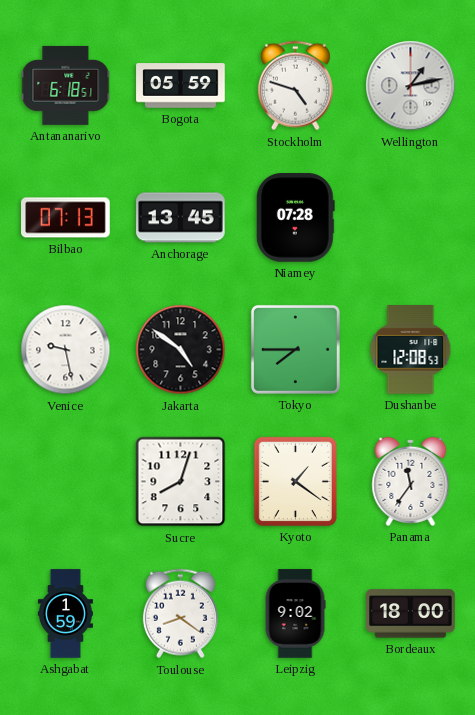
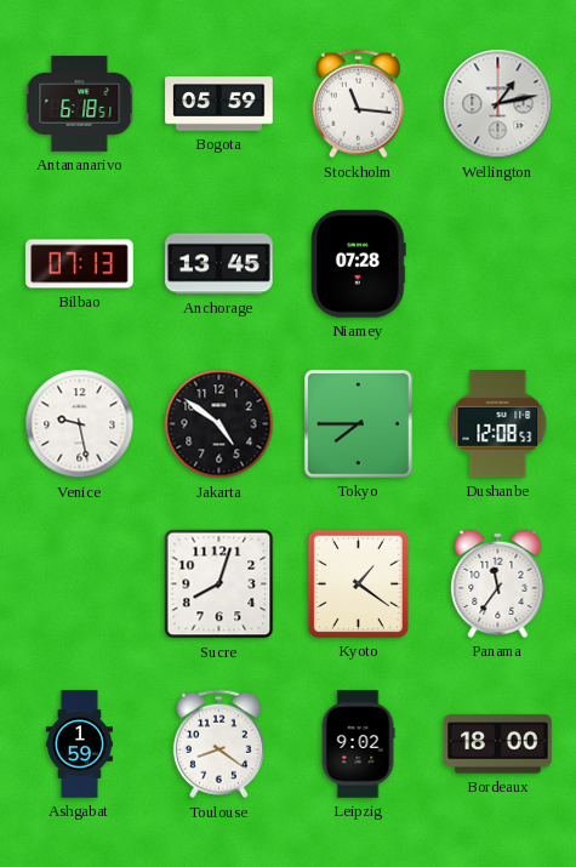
Stockholm: 4:48 -> 11:16
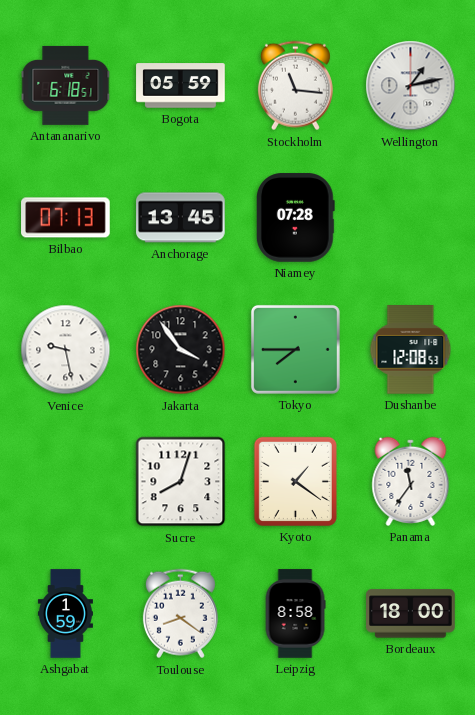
Jakarta: 4:51 -> 3:54
Leipzig: 9:02 -> 8:58
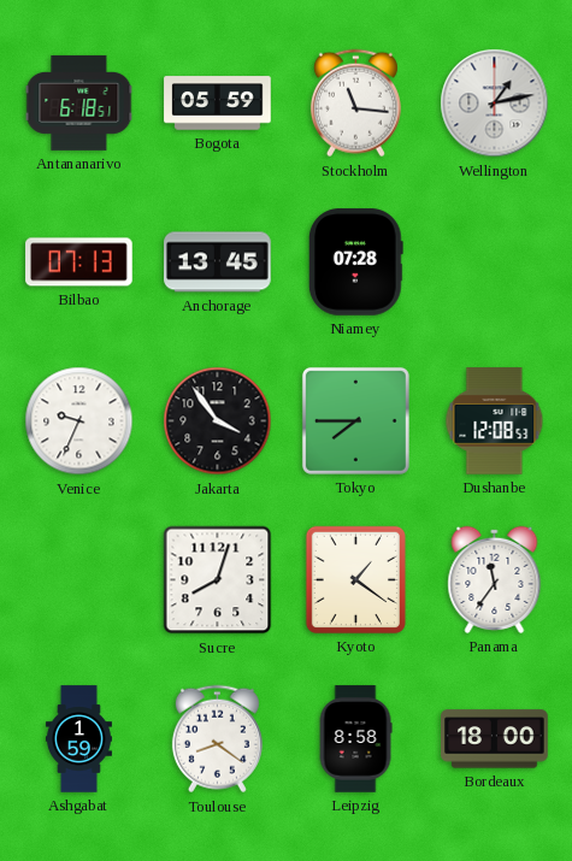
Venice: 9:28 -> 9:34
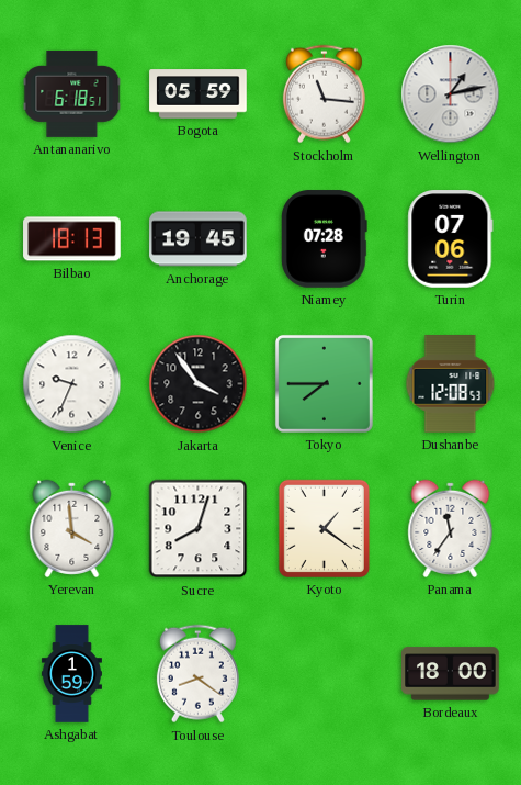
Bilbao: 07:13 -> 18:13
Anchorage: 13:45 -> 19:45
Turin: none -> 07:06
Yerevan: none -> 3:59
Leipzig: 8:58 -> none
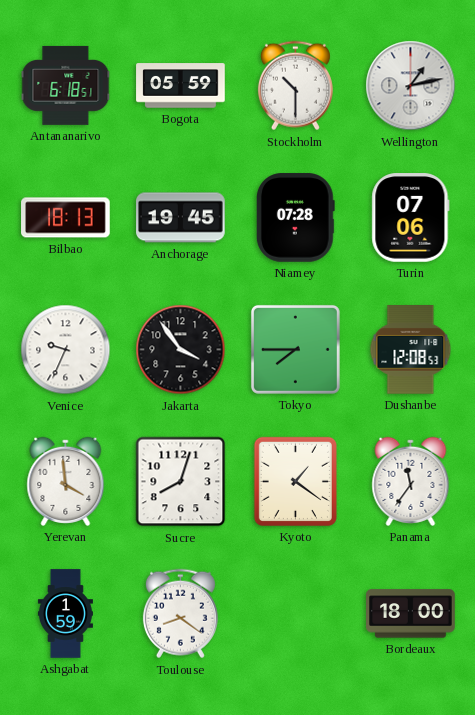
Stockholm: 11:16 -> 10:30
